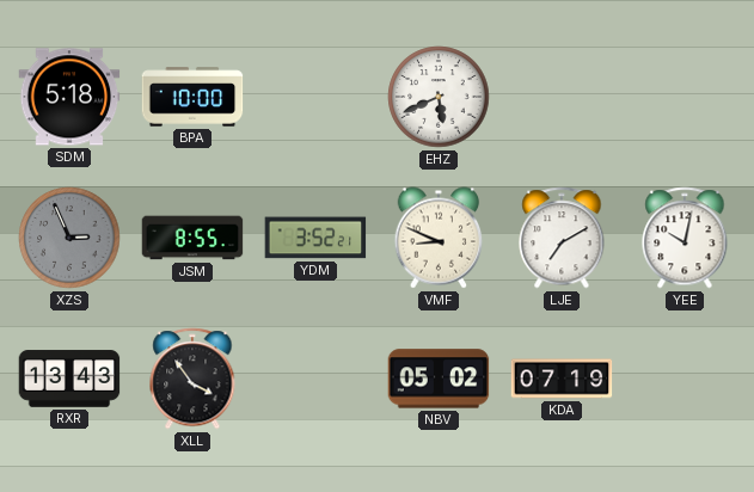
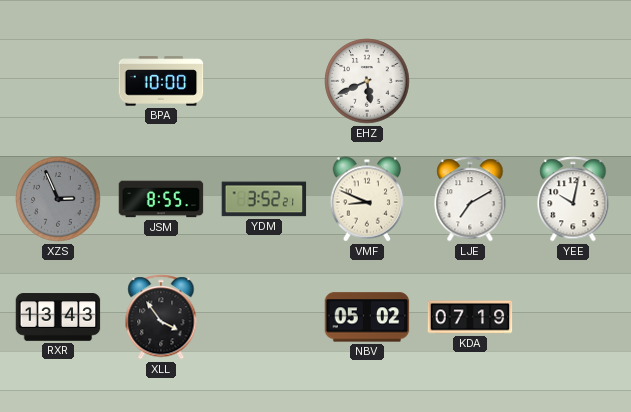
SDM: 5:18 -> none
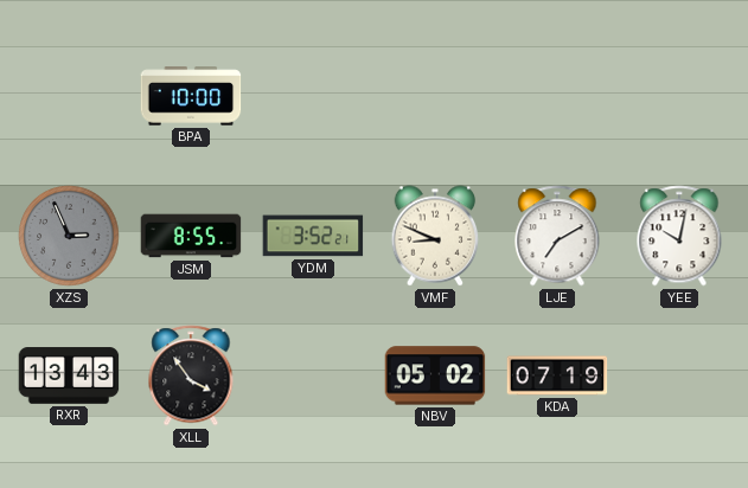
EHZ: 5:41 -> none
